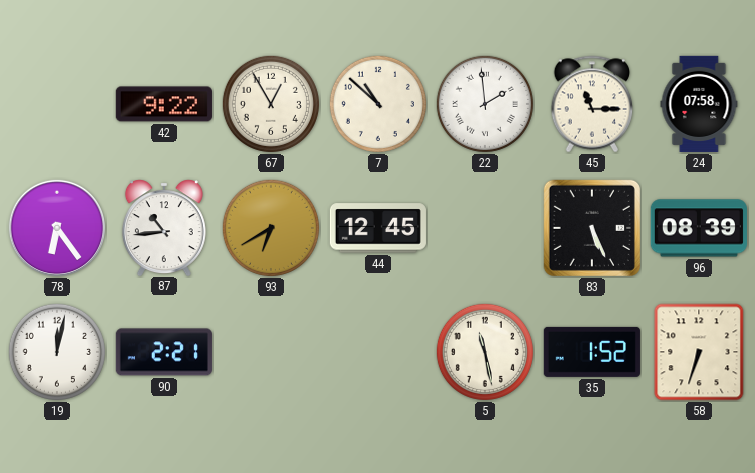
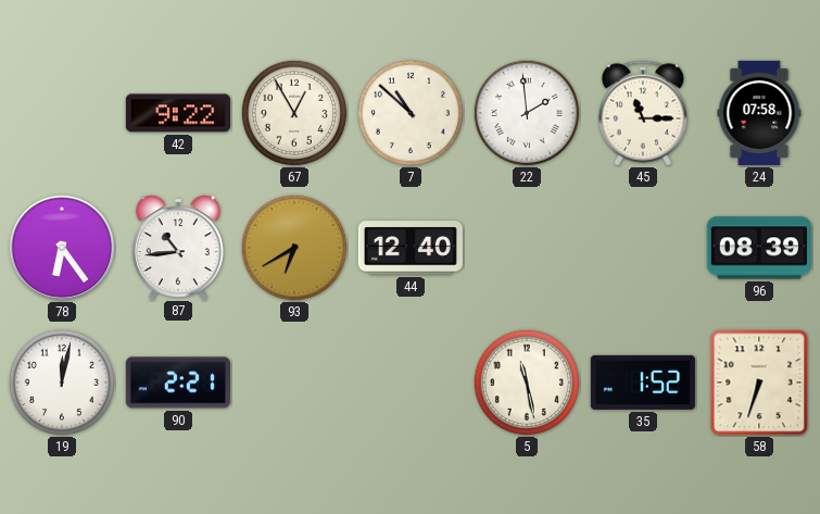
44: 12:45 -> 12:40
83: 5:26 -> none
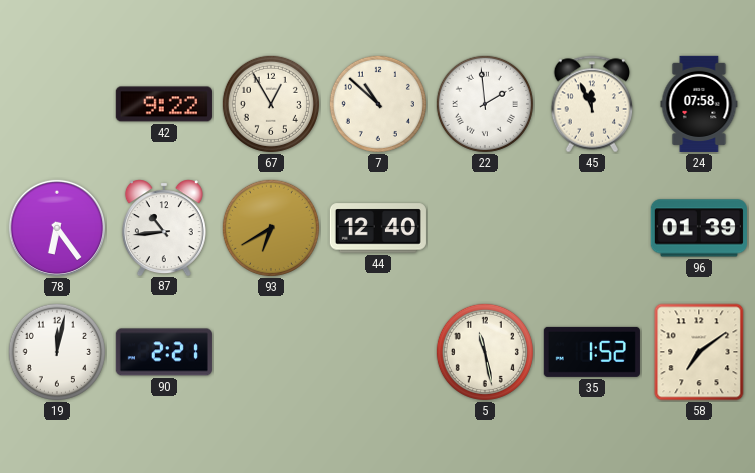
45: 11:15 -> 11:56
96: 08:39 -> 01:39
58: 6:33 -> 7:09
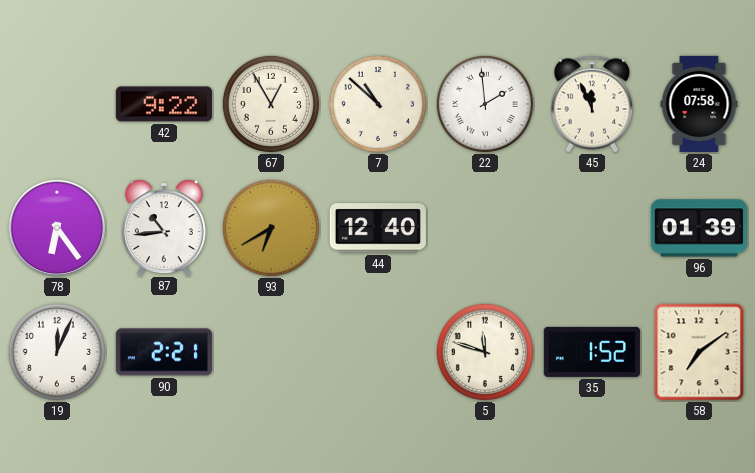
19: 12:02 -> 12:04
5: 11:28 -> 11:48
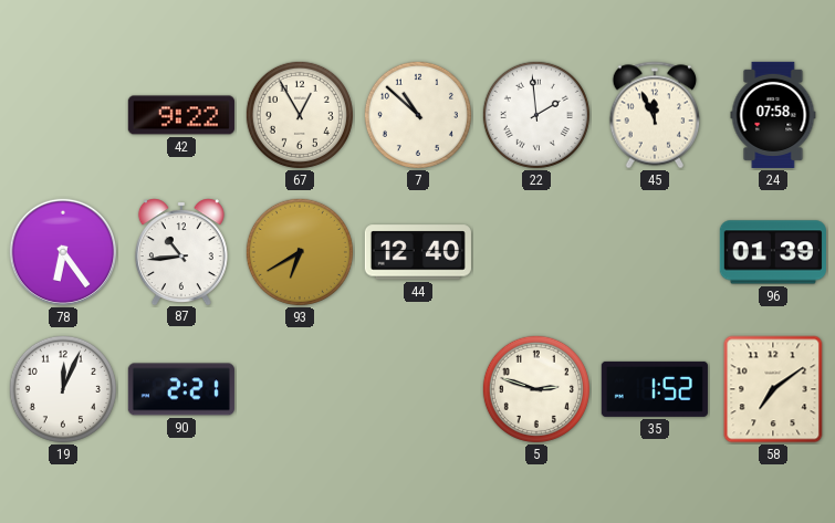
5: 11:48 -> 2:48
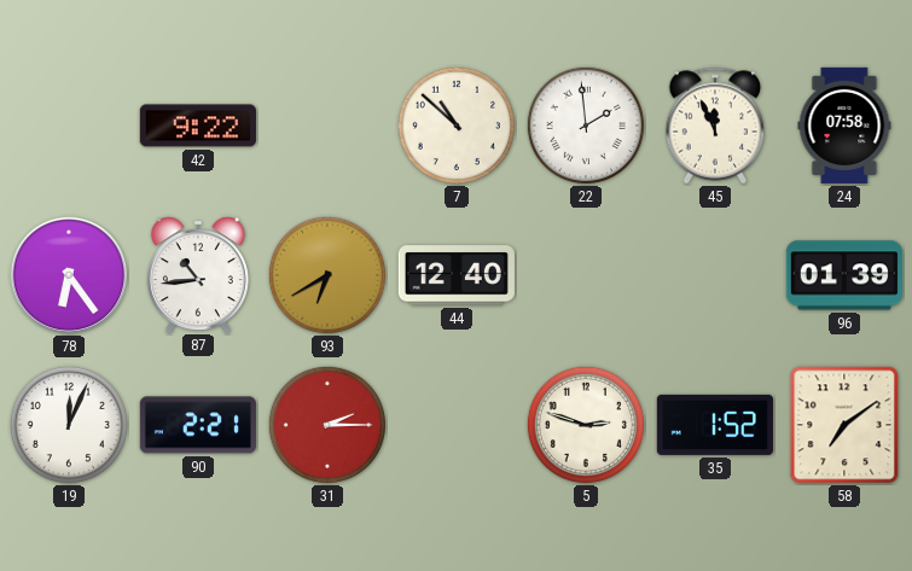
67: 12:55 -> none
31: none -> 2:15
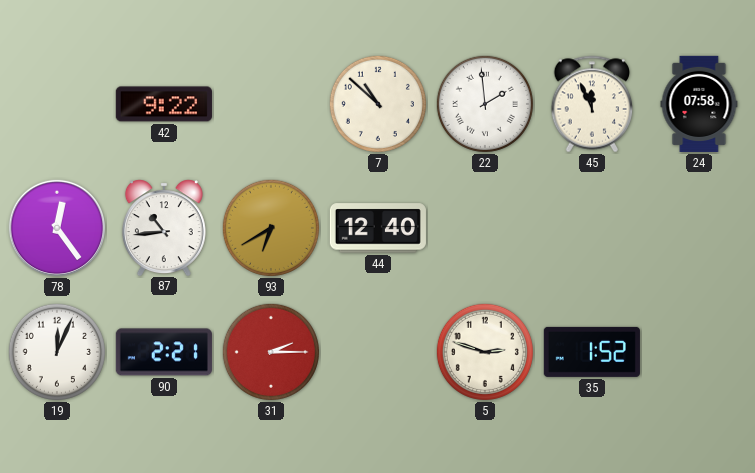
78: 6:24 -> 12:24
96: 01:39 -> none
58: 7:09 -> none
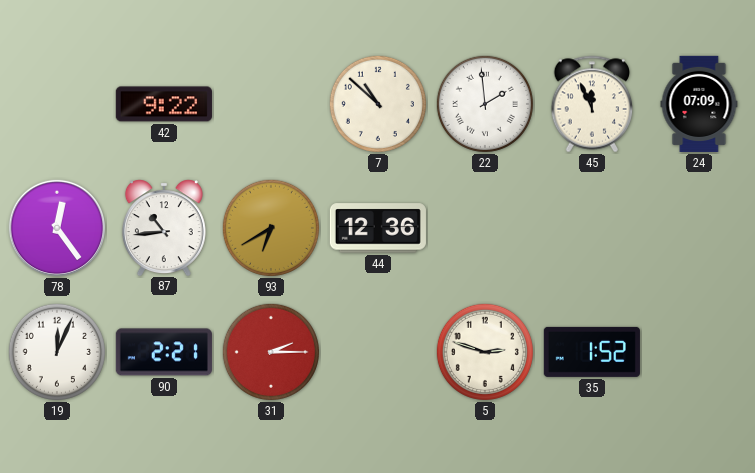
24: 07:58 -> 07:09
44: 12:40 -> 12:36
